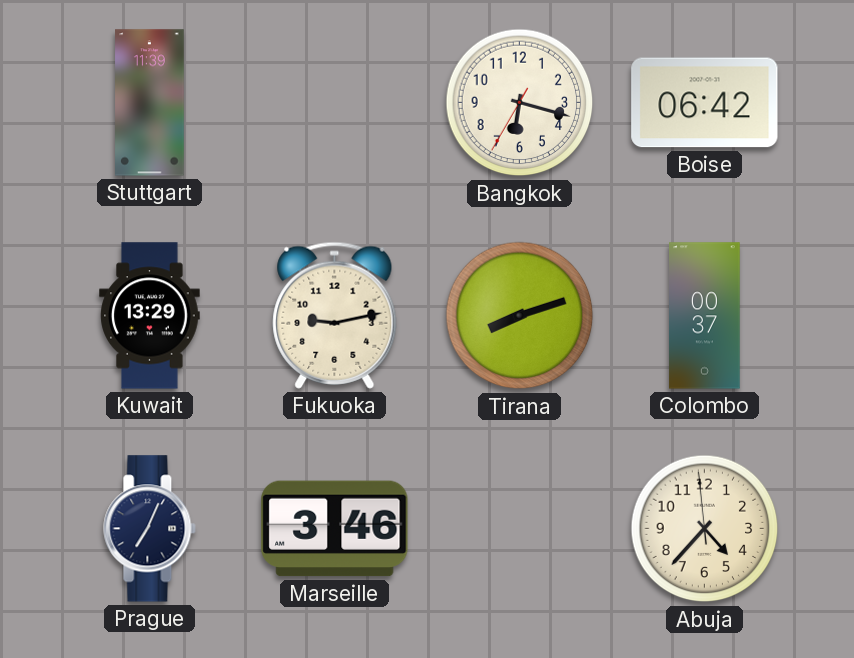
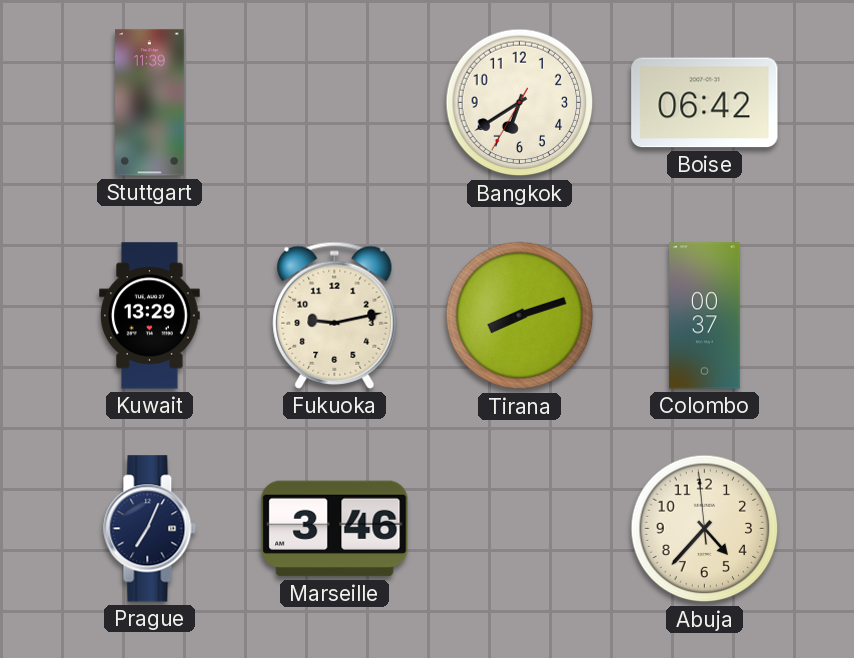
Bangkok: 6:17 -> 6:39
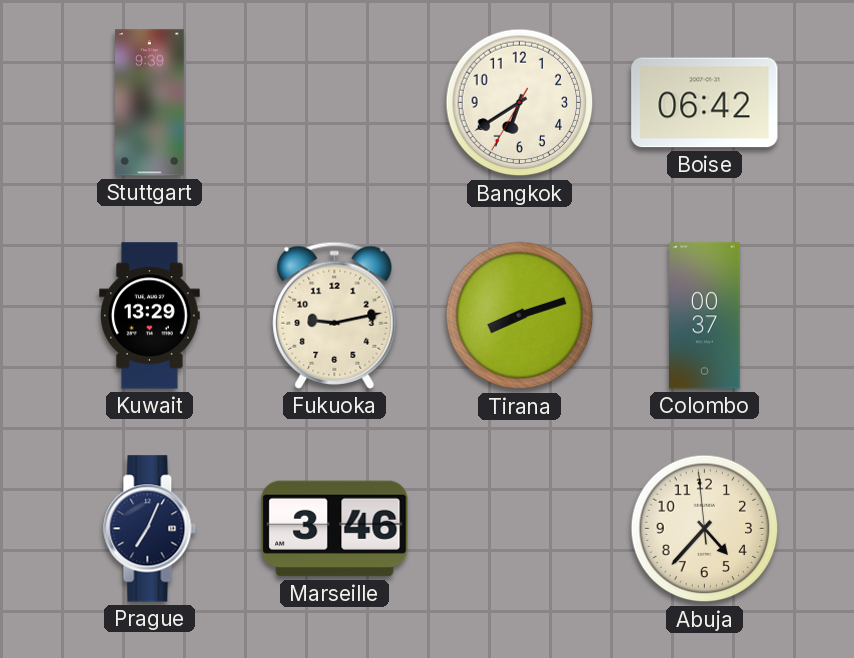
Stuttgart: 11:39 -> 9:39
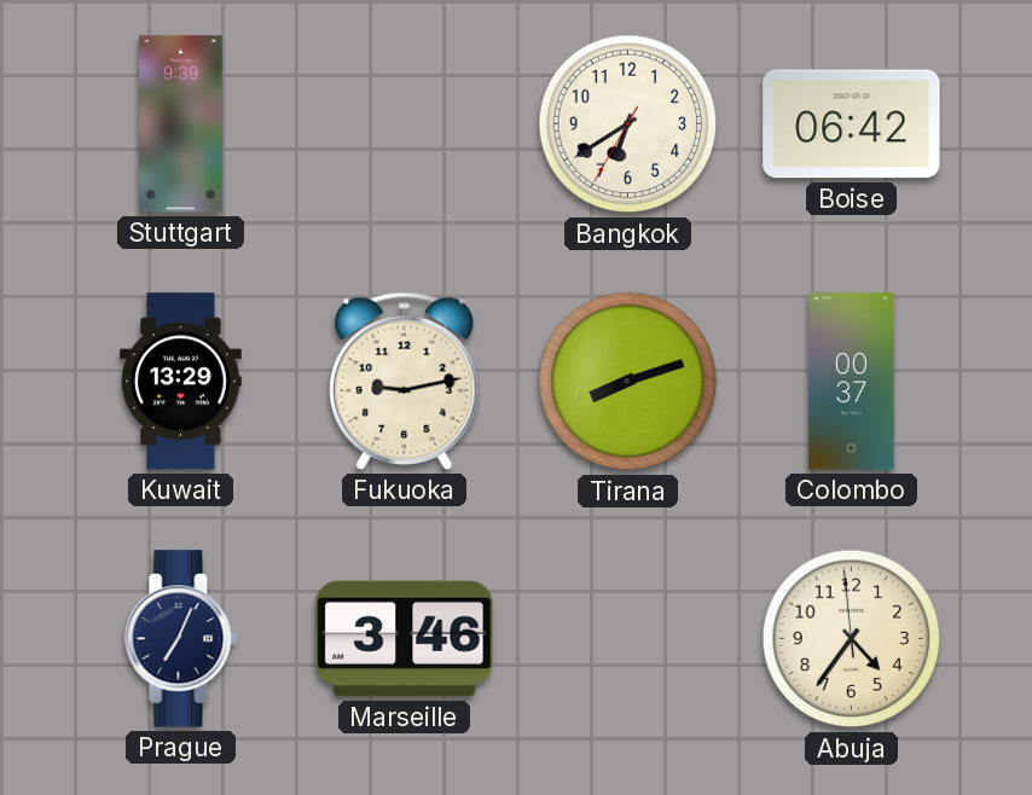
Abuja: 4:36 -> 4:35
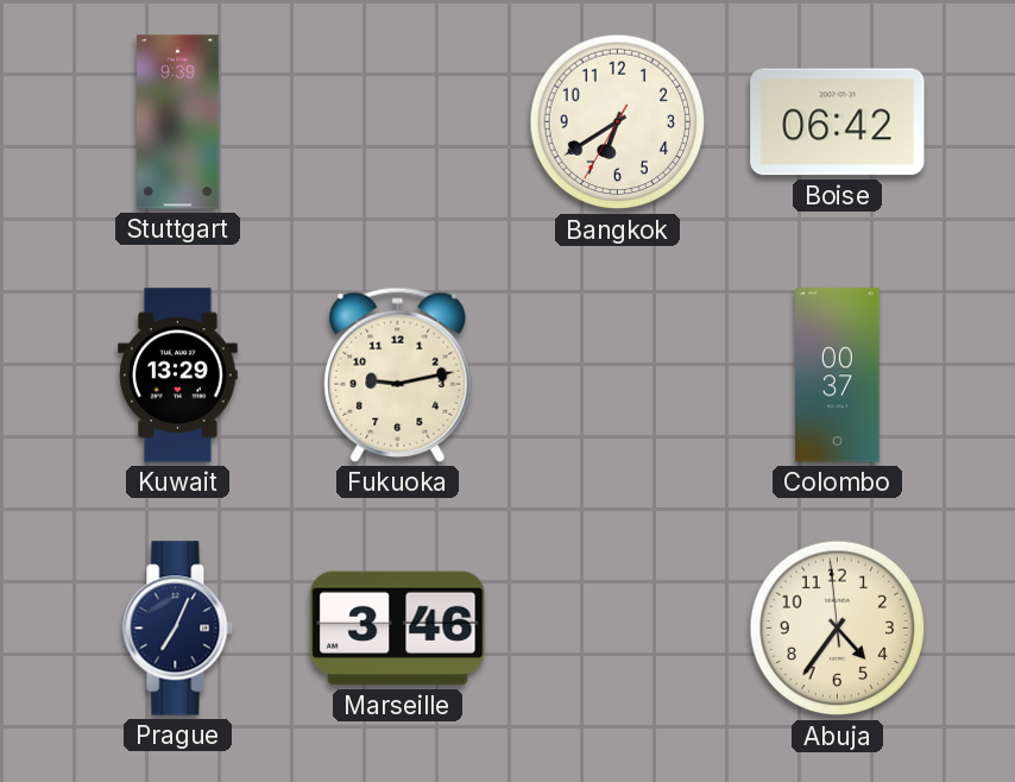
Tirana: 8:12 -> none
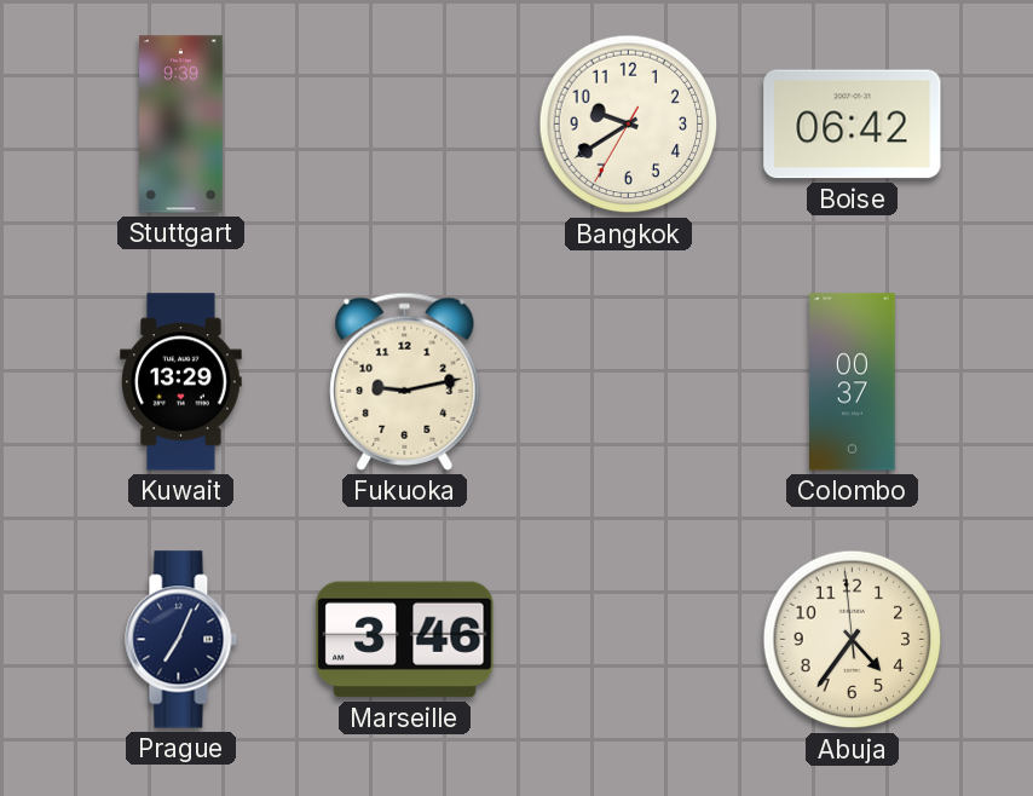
Bangkok: 6:39 -> 9:39
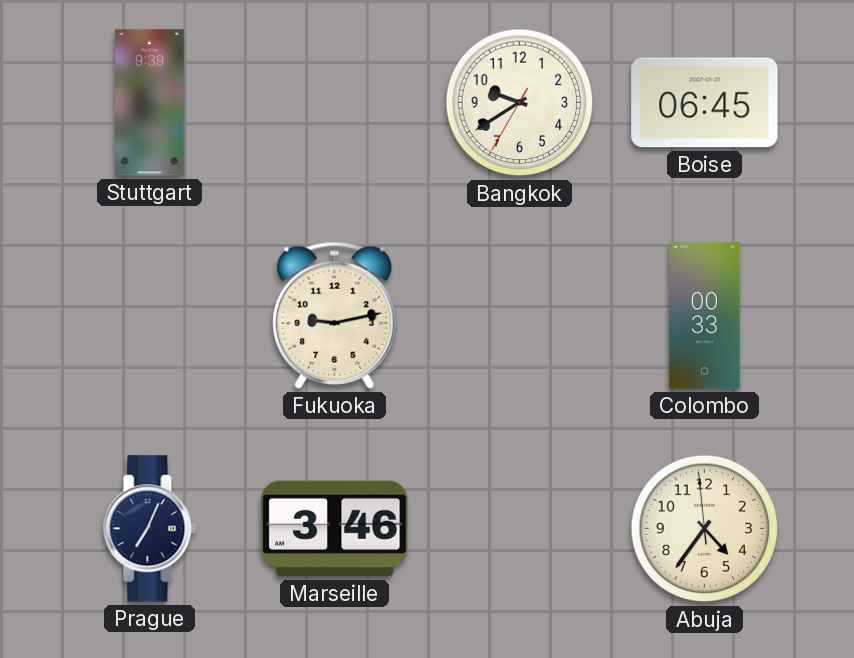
Boise: 06:42 -> 06:45
Kuwait: 13:29 -> none
Colombo: 00:37 -> 00:33
